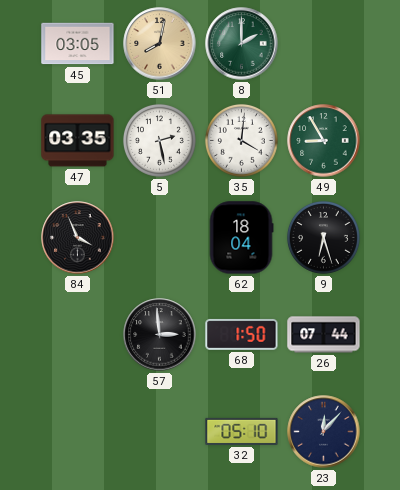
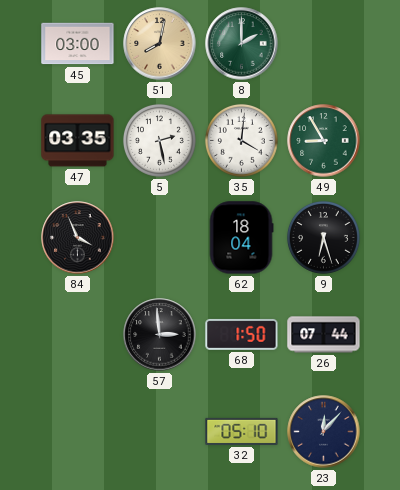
45: 03:05 -> 03:00
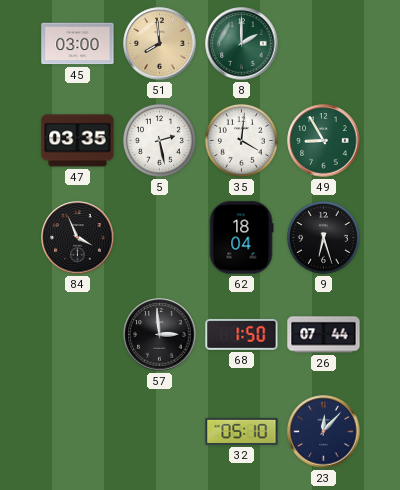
51: 8:02 -> 7:59
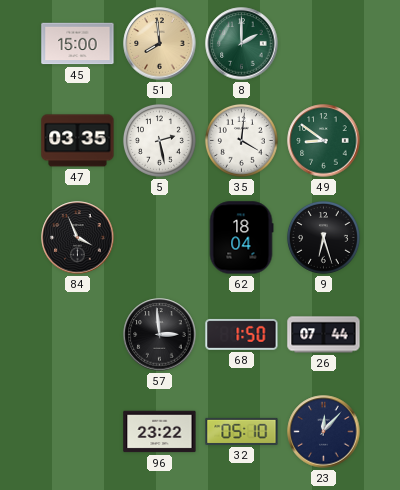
45: 03:00 -> 15:00
49: 8:55 -> 8:51
96: none -> 23:22
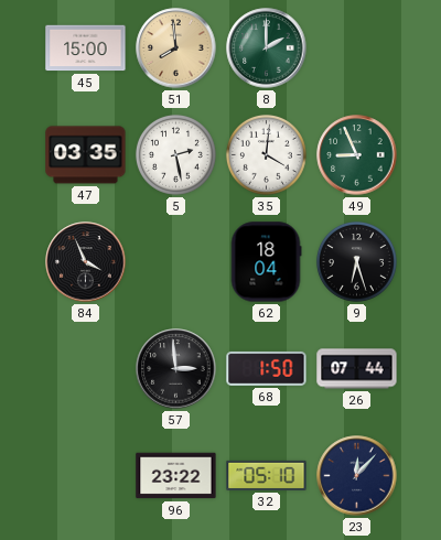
49: 8:51 -> 8:56
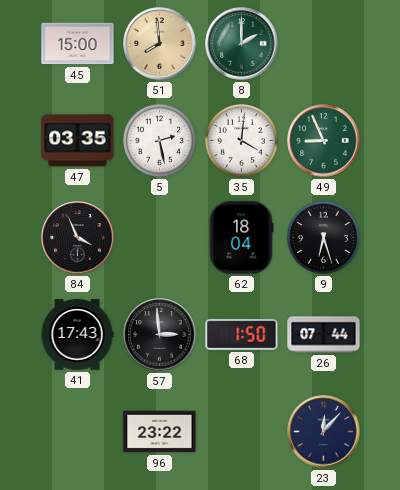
41: none -> 17:43
32: 05:10 -> none
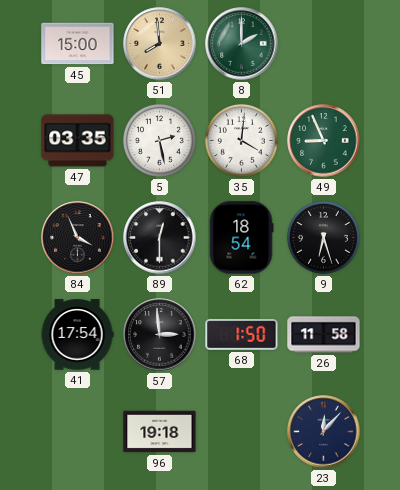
89: none -> 12:30
62: 18:04 -> 18:54
41: 17:43 -> 17:54
26: 07:44 -> 11:58
96: 23:22 -> 19:18
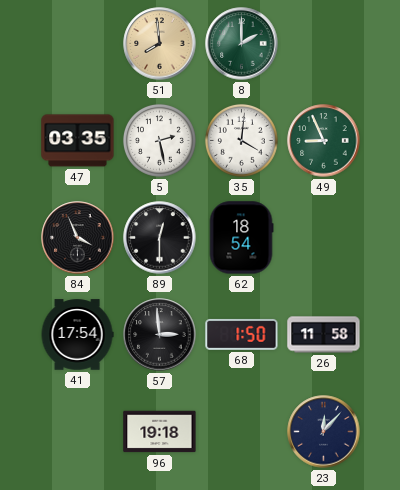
45: 15:00 -> none
9: 6:27 -> none
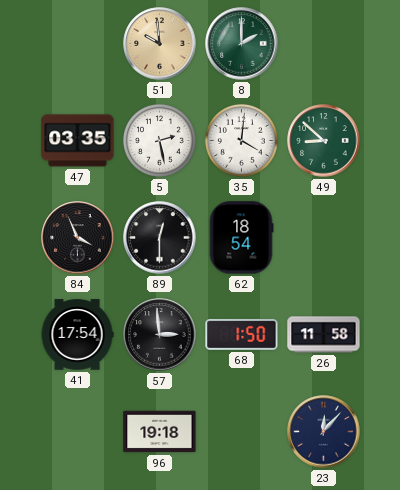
51: 7:59 -> 9:59
49: 8:56 -> 8:52
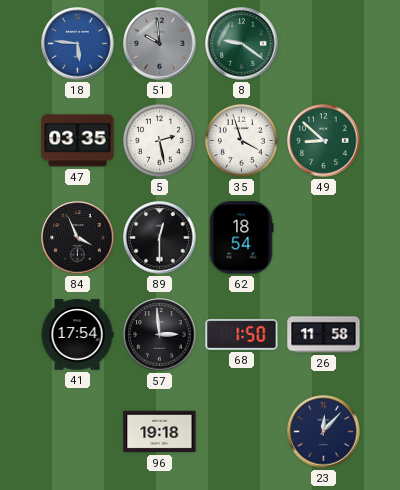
18: none -> 5:46
51 dial: champagne -> grey
8: 2:00 -> 9:21
35: 4:01 -> 3:57
